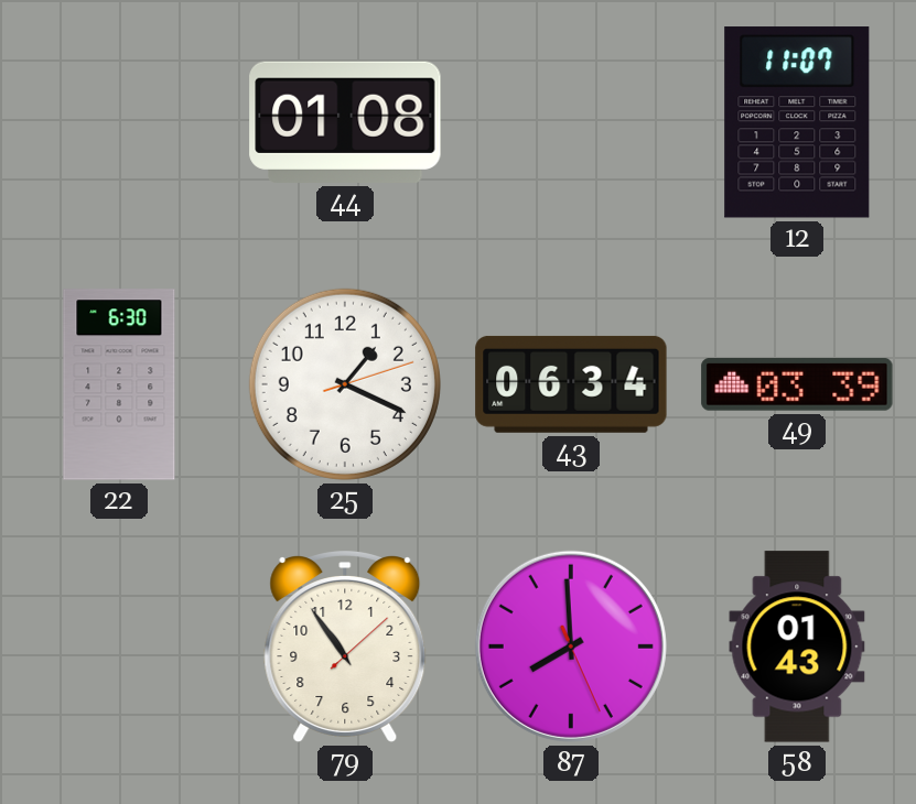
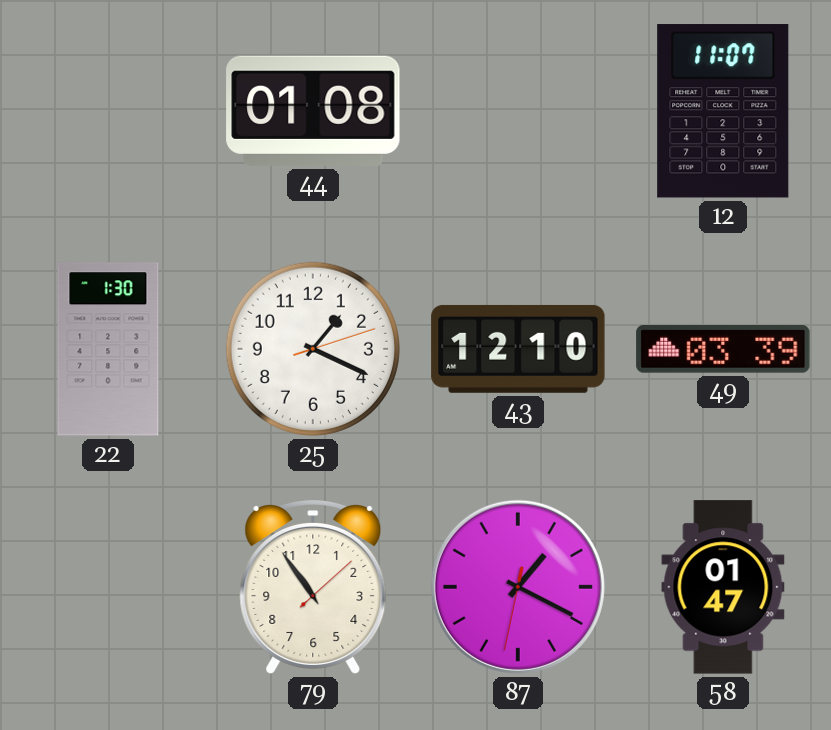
22: 6:30 -> 1:30
43: 06:34 -> 12:10
87: 7:59 -> 1:19
58: 01:43 -> 01:47
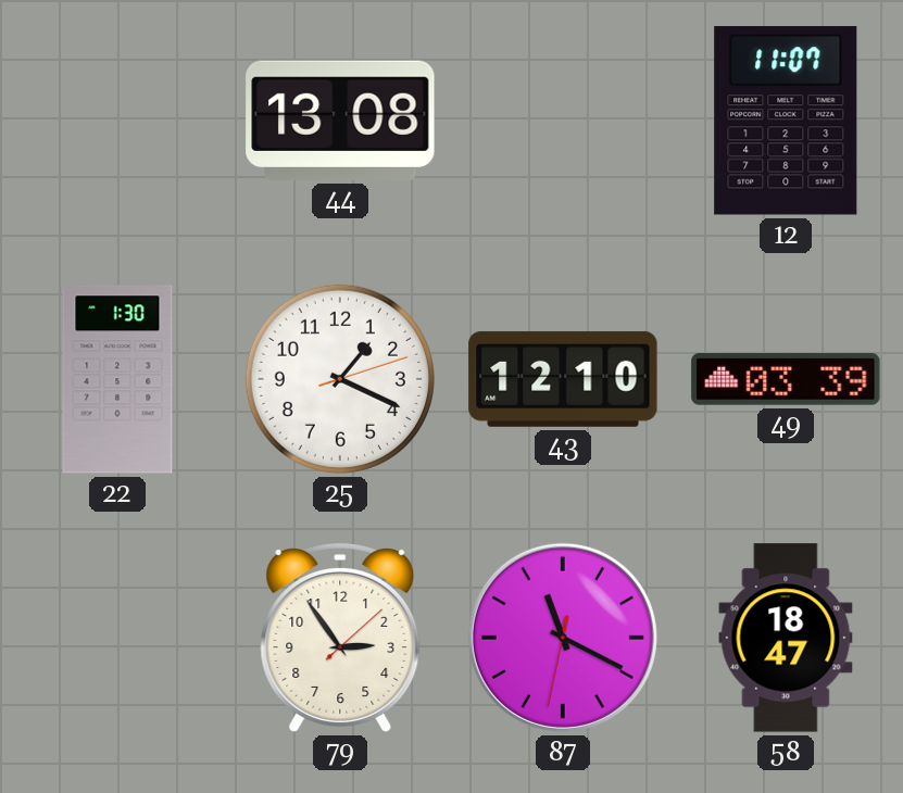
44: 01:08 -> 13:08
79: 10:54 -> 2:54
87: 1:19 -> 11:19
58: 01:47 -> 18:47
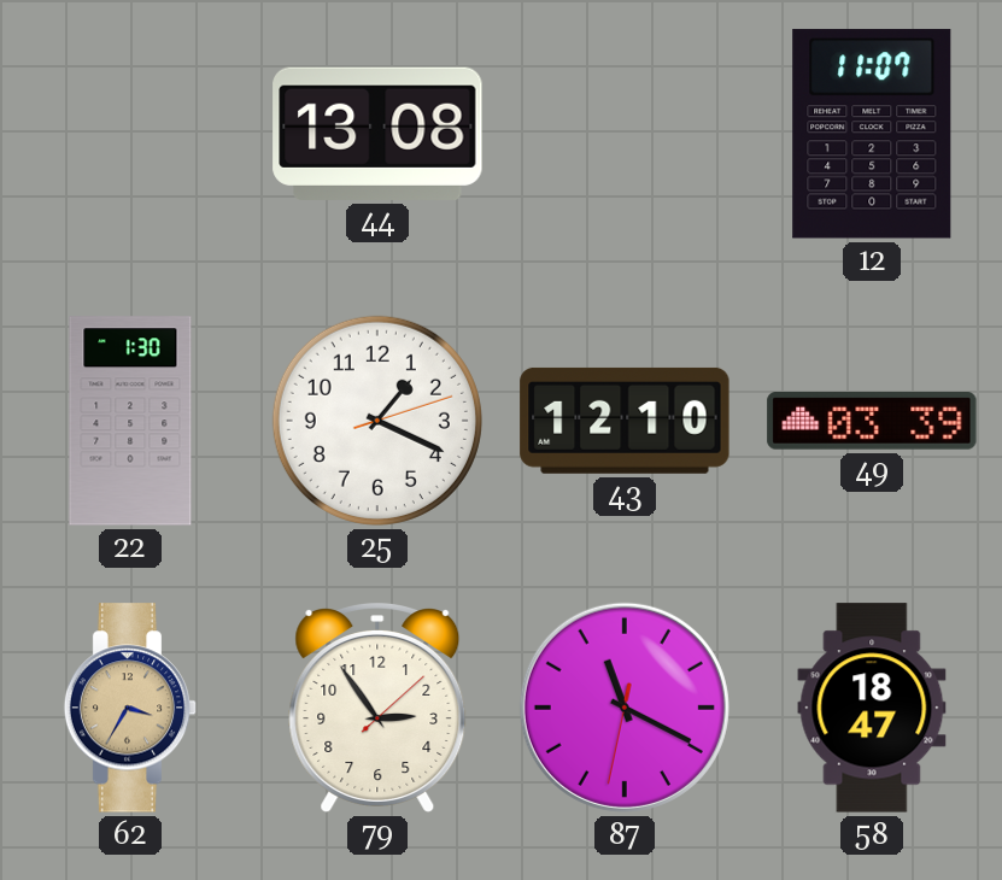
62: none -> 3:35
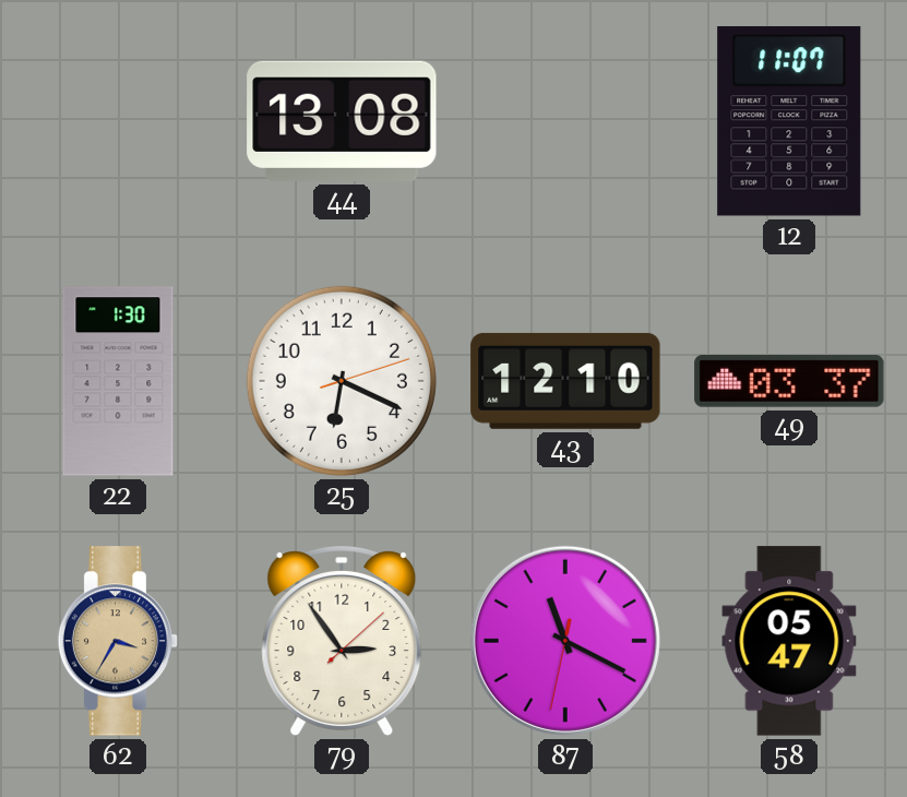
25: 1:19 -> 6:19
49: 03:39 -> 03:37
58: 18:47 -> 05:47
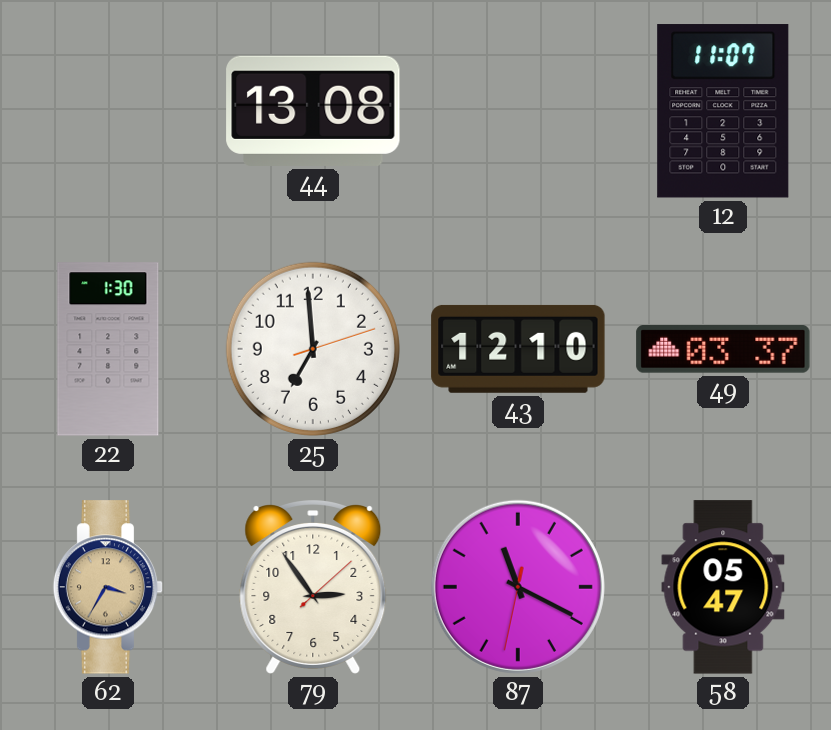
25: 6:19 -> 6:59
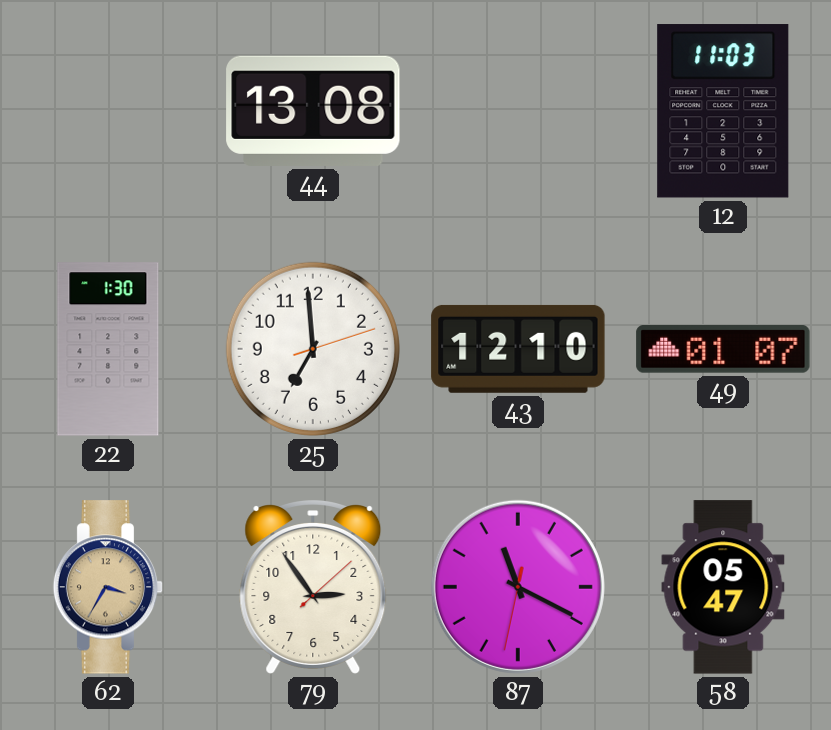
12: 11:07 -> 11:03
49: 03:37 -> 01:07
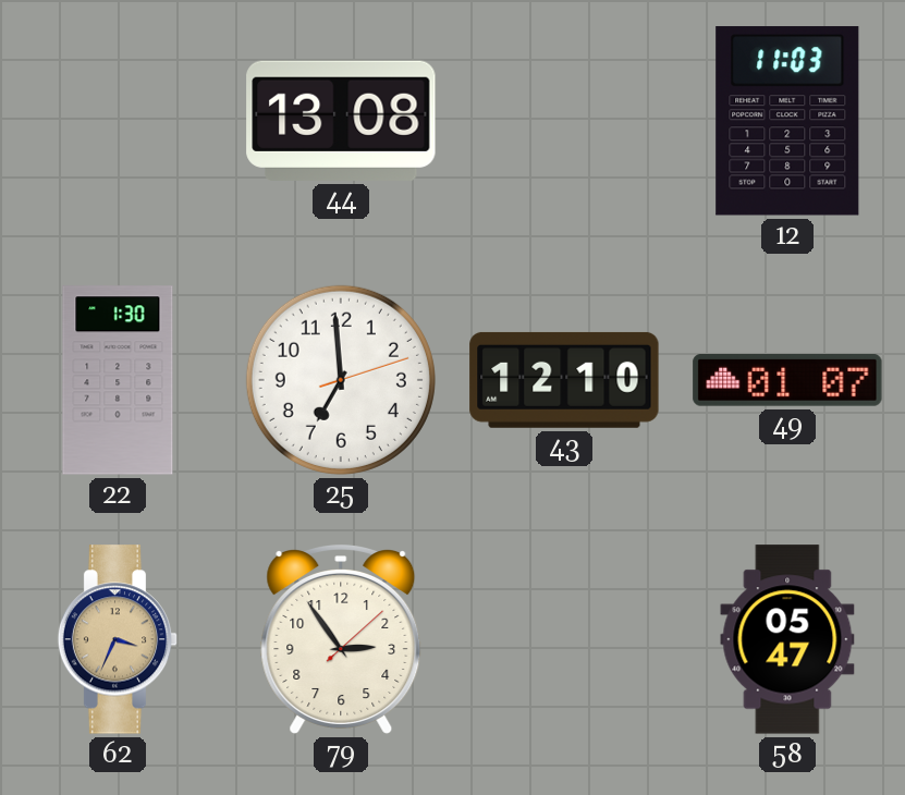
62: 3:35 -> 3:34
87: 11:19 -> none
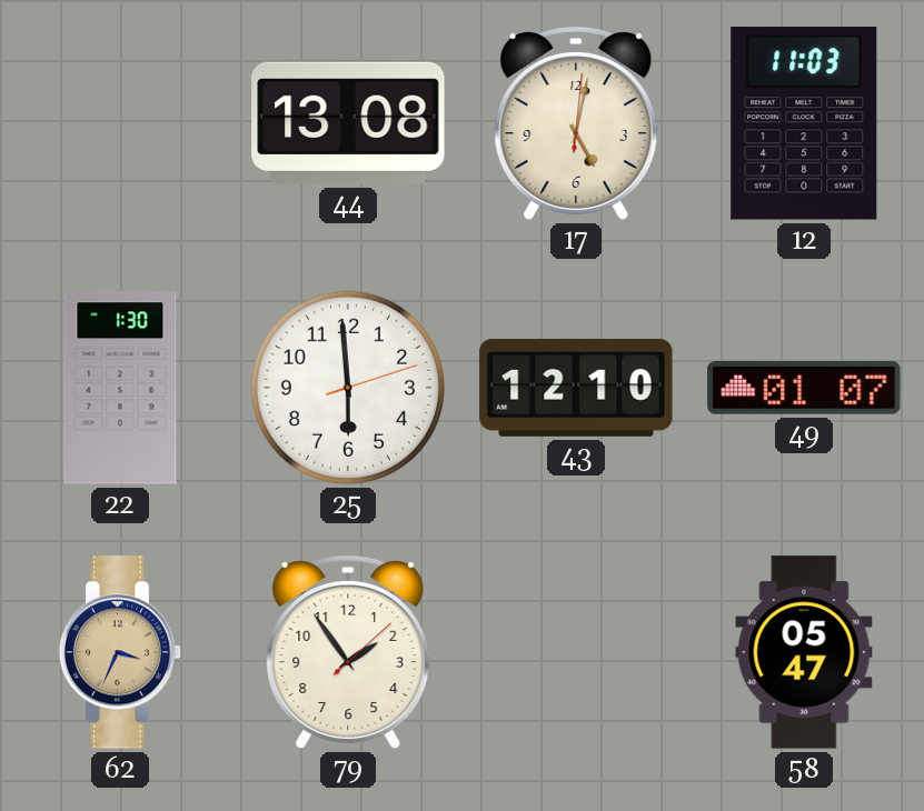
17: none -> 5:02
25: 6:59 -> 5:59
79: 2:54 -> 1:54
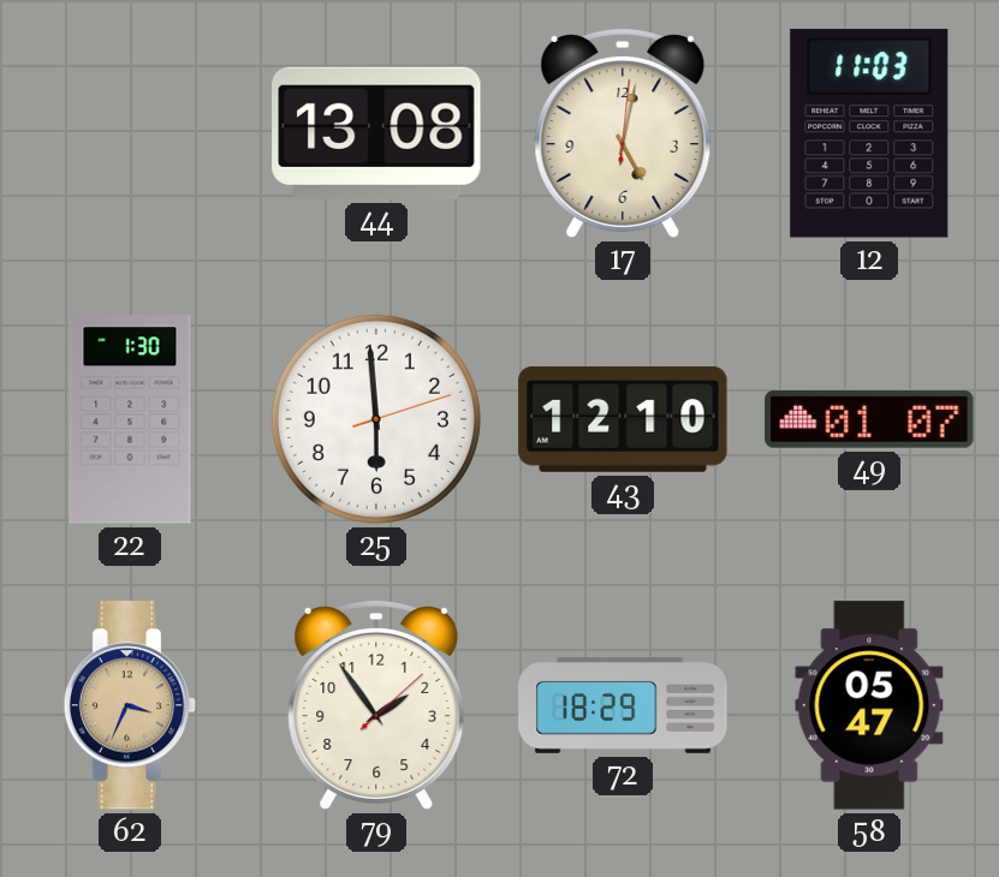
72: none -> 18:29
